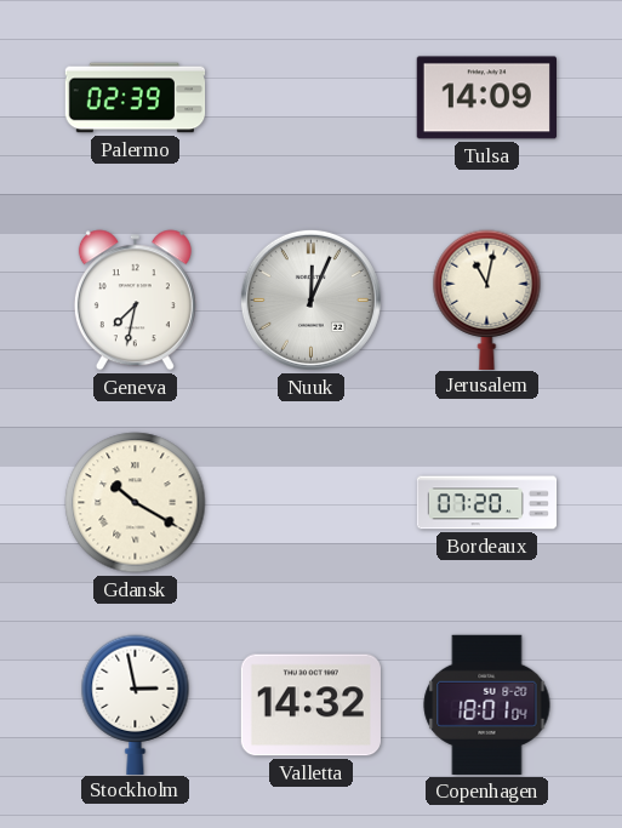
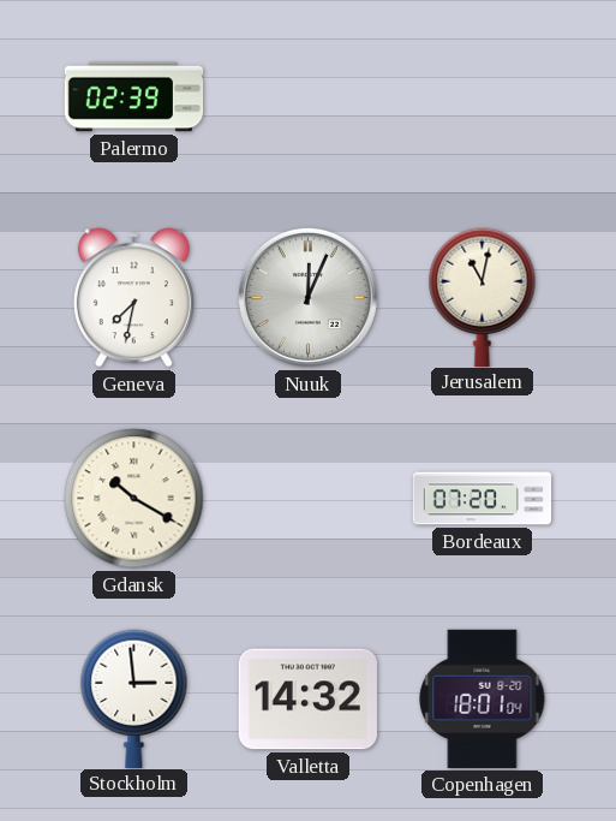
Tulsa: 14:09 -> none
Stockholm: 2:58 -> 2:59
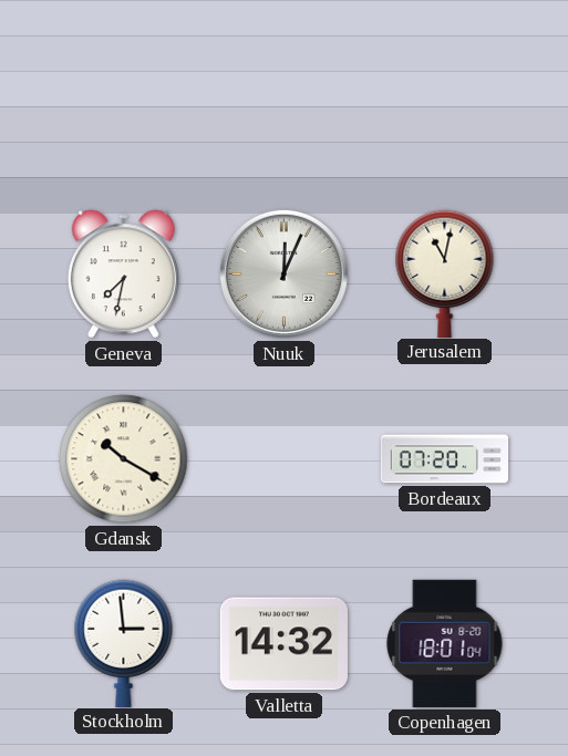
Palermo: 02:39 -> none
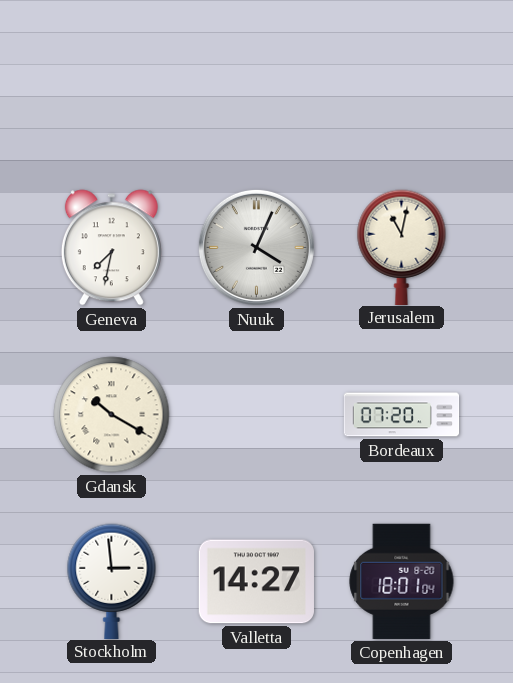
Nuuk: 12:04 -> 4:04
Valletta: 14:32 -> 14:27
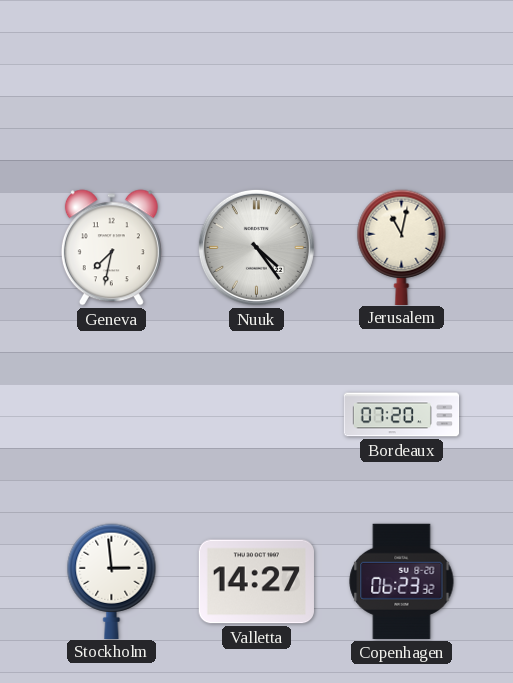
Nuuk: 4:04 -> 4:24
Gdansk: 10:20 -> none
Copenhagen: 18:01 -> 06:23
